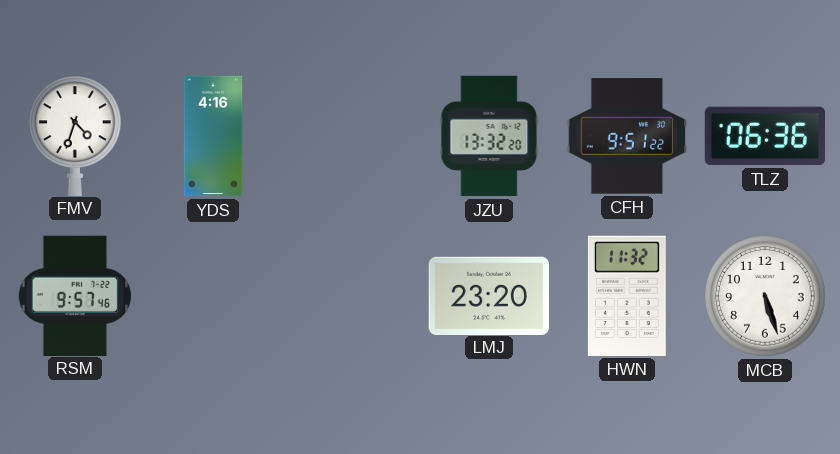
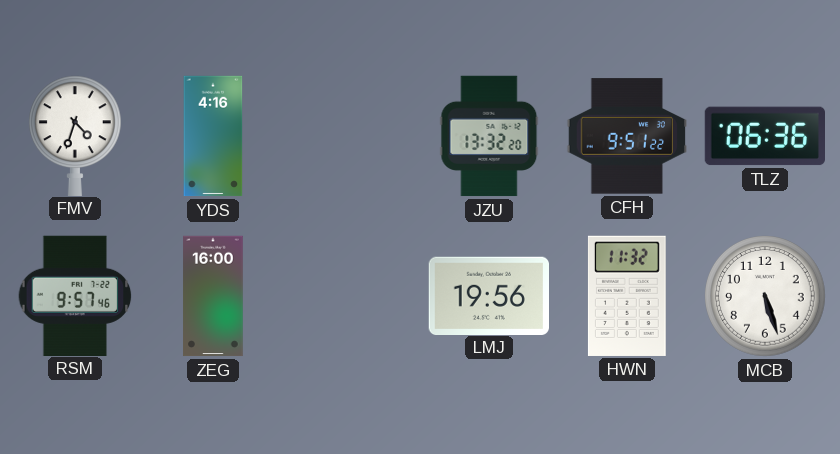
ZEG: none -> 16:00
LMJ: 23:20 -> 19:56
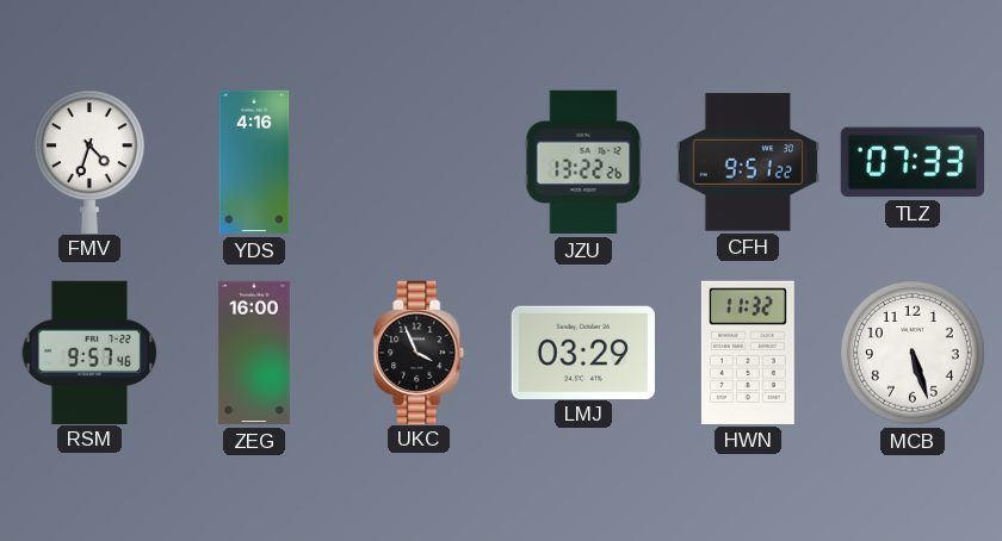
JZU: 13:32 -> 13:22
TLZ: 06:36 -> 07:33
UKC: none -> 3:56
LMJ: 19:56 -> 03:29
